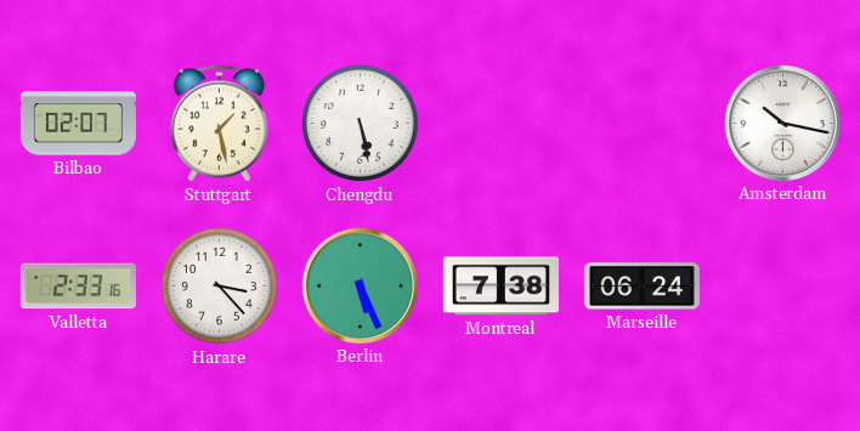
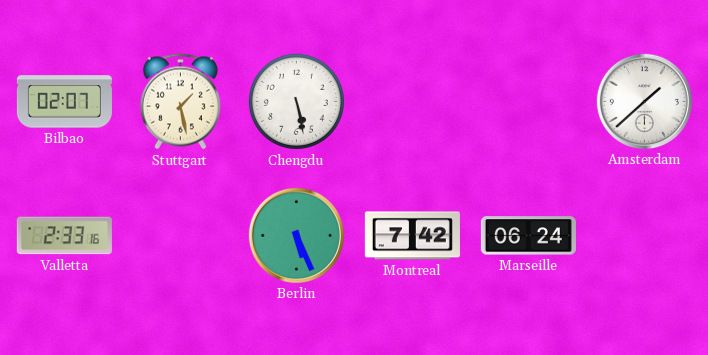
Amsterdam: 10:17 -> 1:38
Harare: 3:23 -> none
Montreal: 7:38 -> 7:42
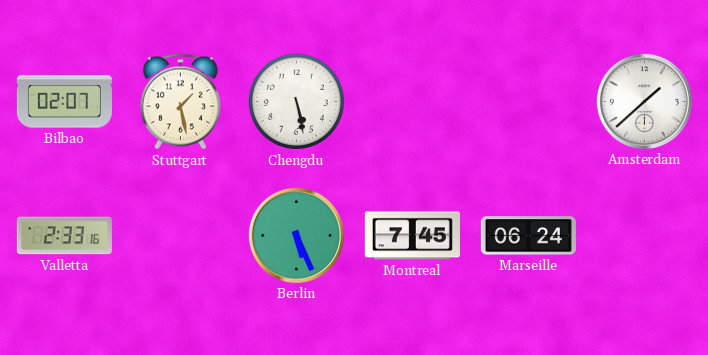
Montreal: 7:42 -> 7:45
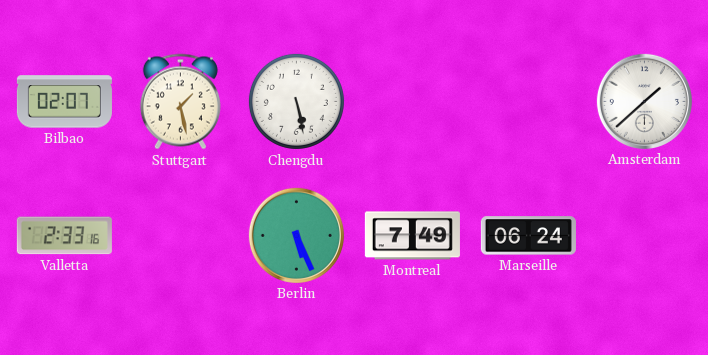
Montreal: 7:45 -> 7:49
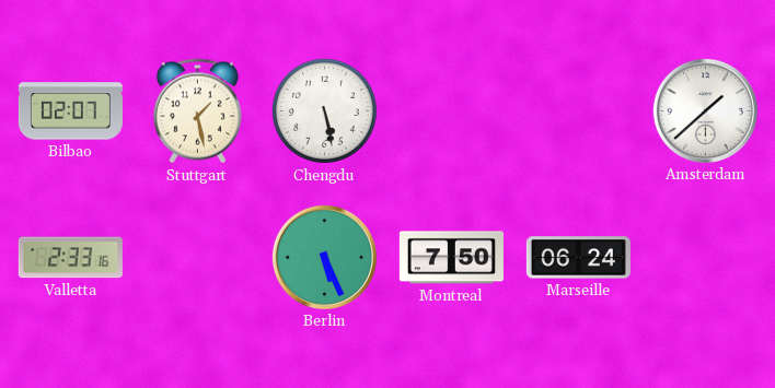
Montreal: 7:49 -> 7:50
